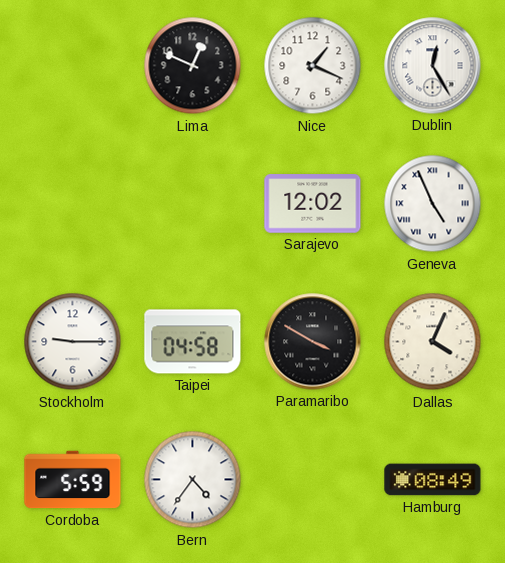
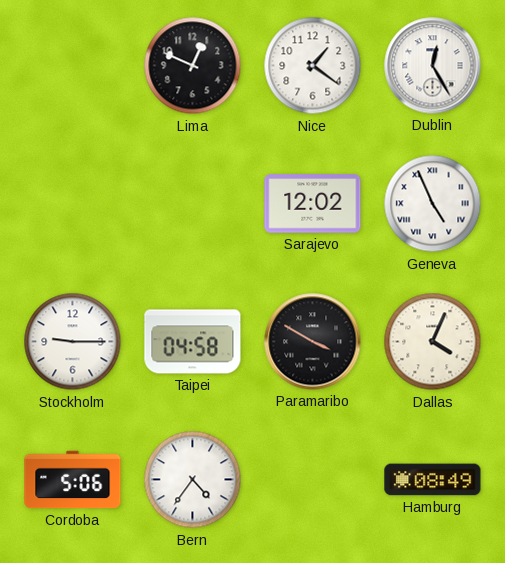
Nice: 1:19 -> 1:21
Cordoba: 5:59 -> 5:06
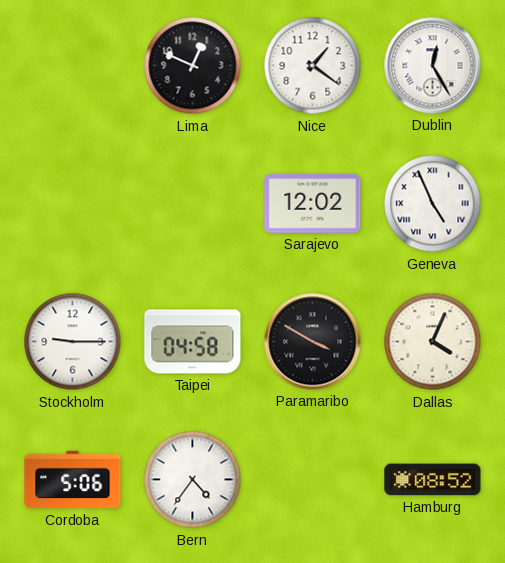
Hamburg: 08:49 -> 08:52
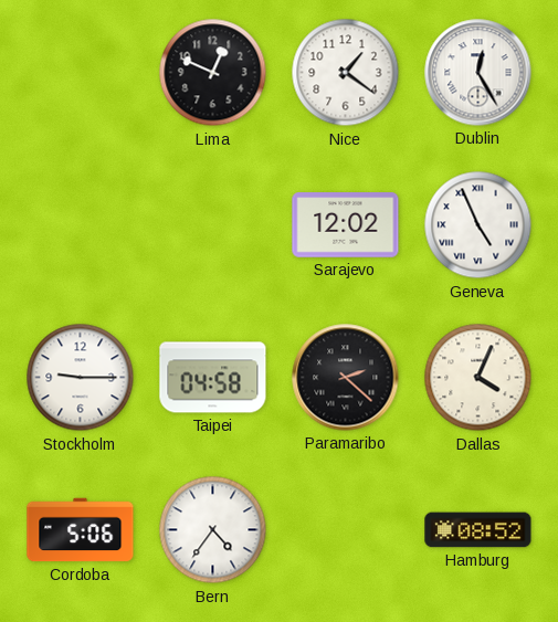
Paramaribo: 3:50 -> 2:22
